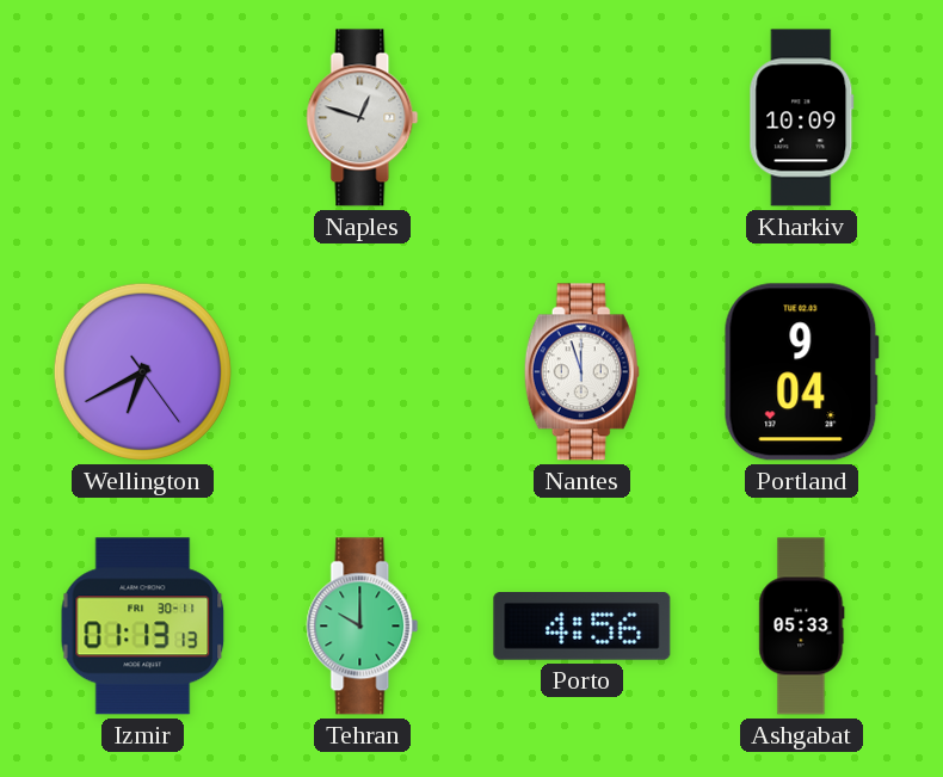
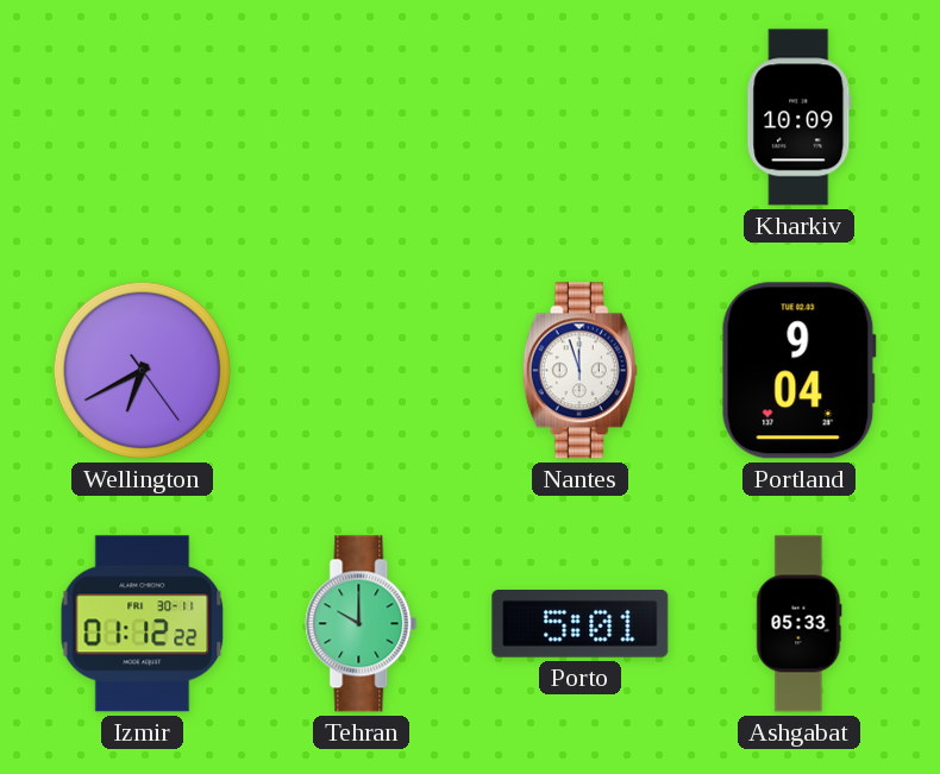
Naples: 12:48 -> none
Izmir: 01:13 -> 01:12
Porto: 4:56 -> 5:01
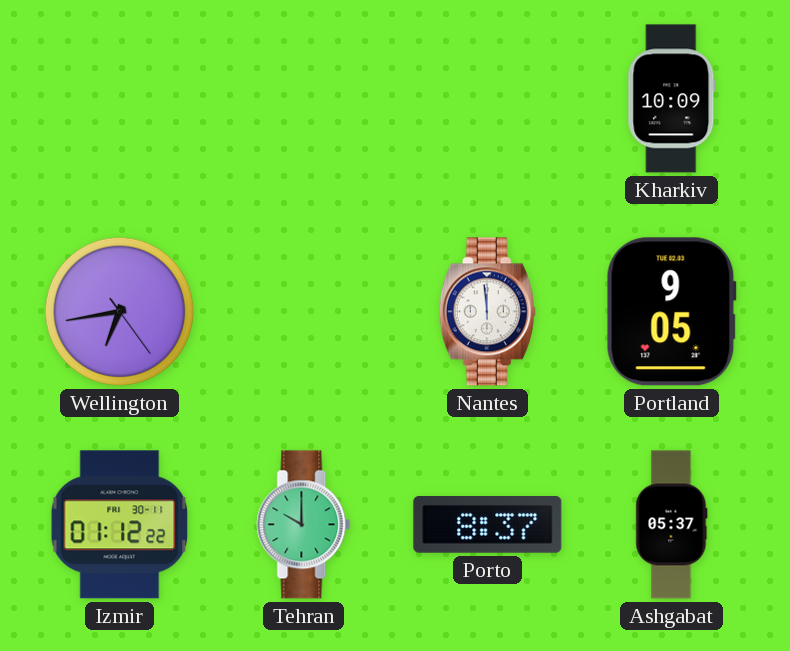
Wellington: 6:40 -> 6:43
Nantes: 11:57 -> 11:59
Portland: 9:04 -> 9:05
Porto: 5:01 -> 8:37
Ashgabat: 05:33 -> 05:37
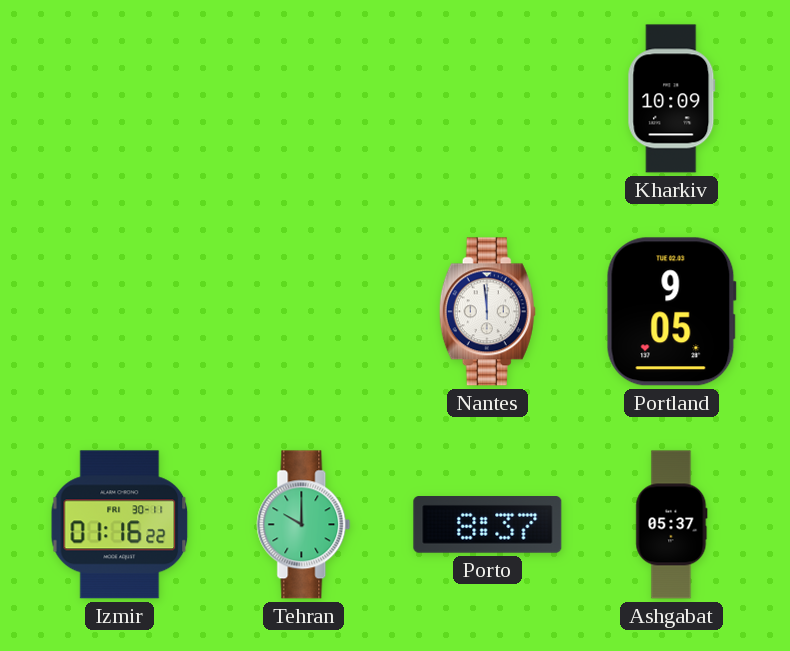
Wellington: 6:43 -> none
Izmir: 01:12 -> 01:16
